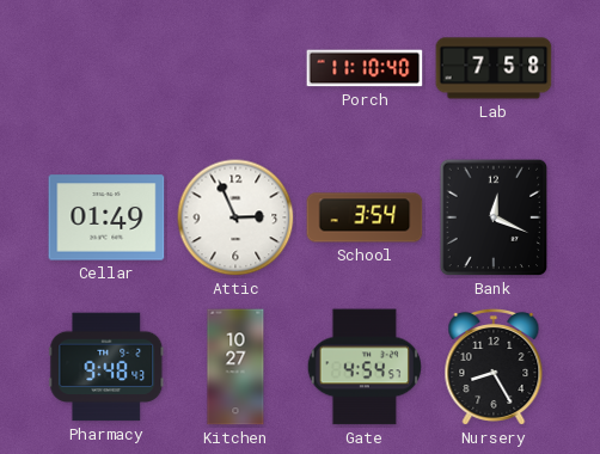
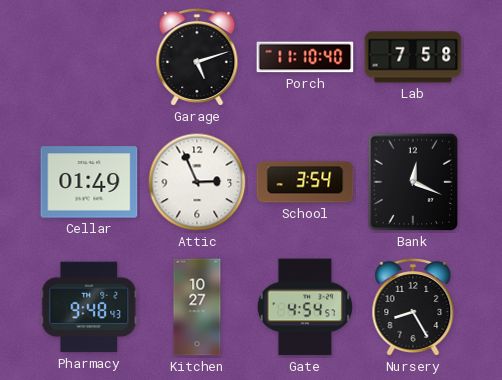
Garage: none -> 5:12
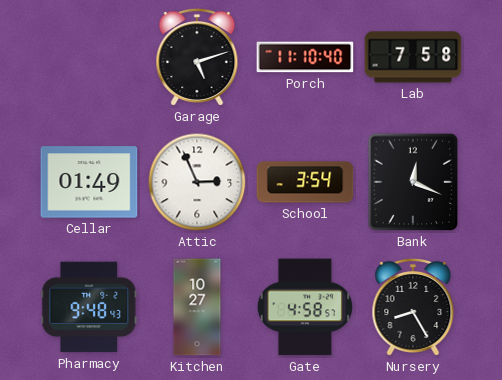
Gate: 4:54 -> 4:58
